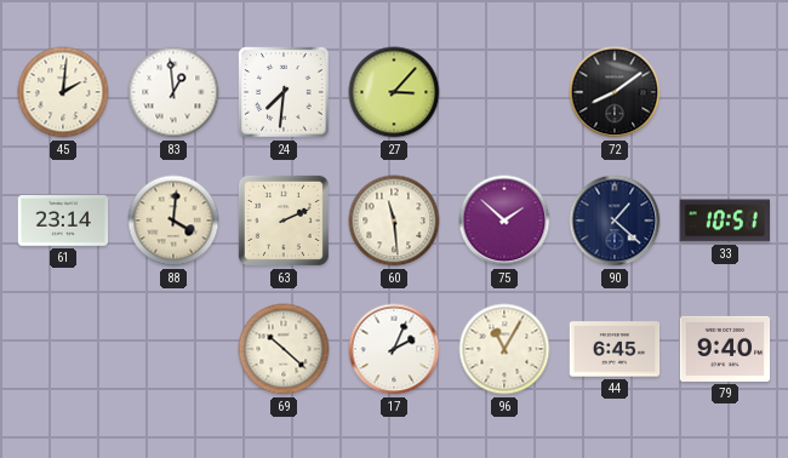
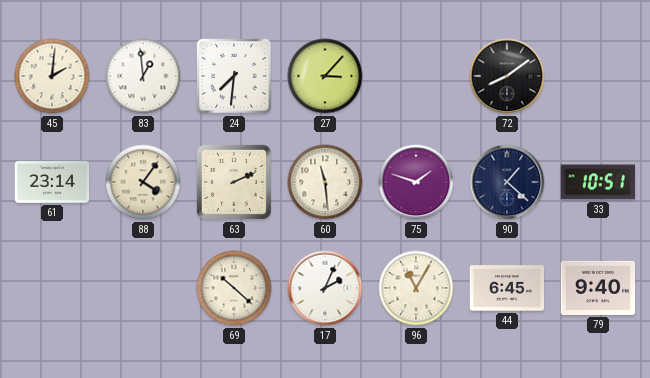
88: 4:01 -> 4:06
75: 1:52 -> 1:48
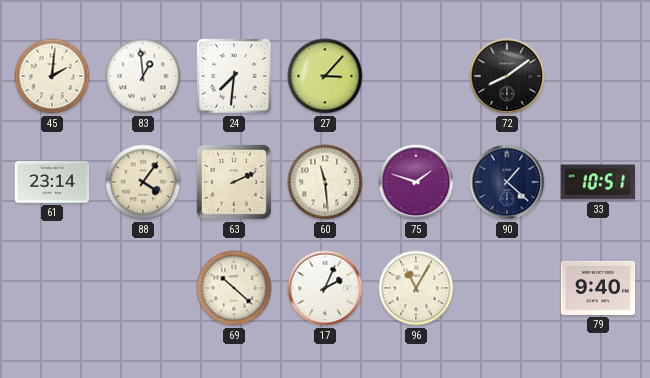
44: 6:45 -> none
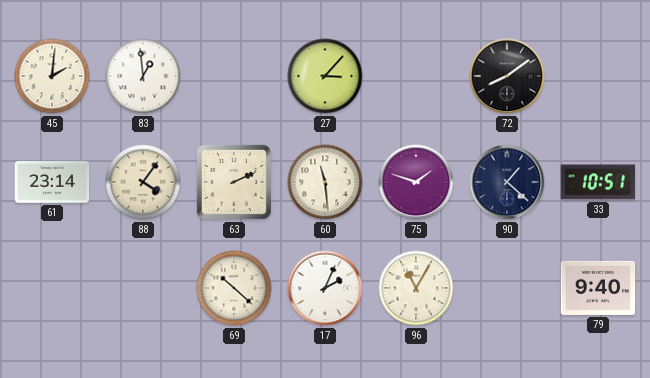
24: 7:31 -> none
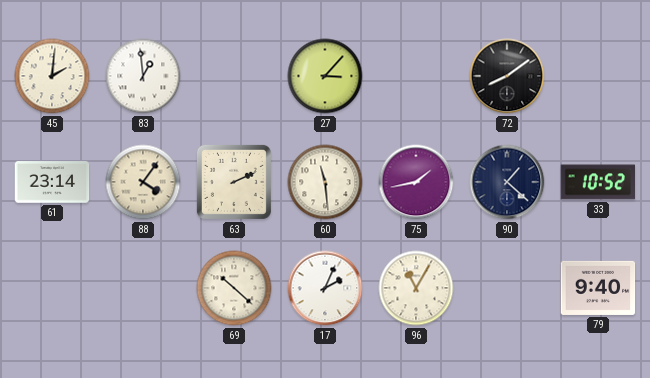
75: 1:48 -> 1:43
33: 10:51 -> 10:52
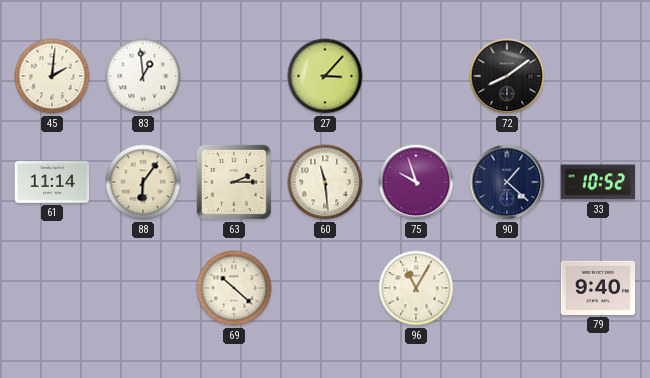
61: 23:14 -> 11:14
88: 4:06 -> 6:06
63: 2:11 -> 2:15
75: 1:43 -> 9:57
17: 2:04 -> none
